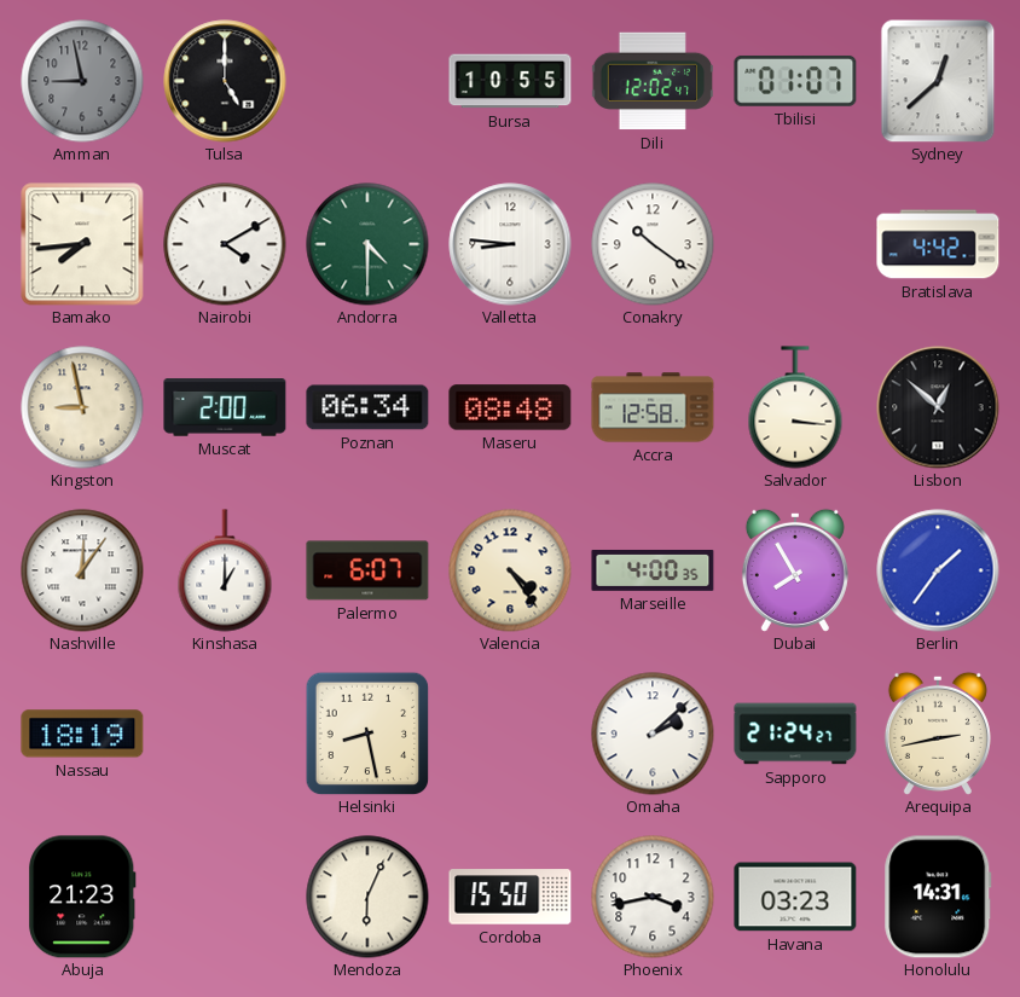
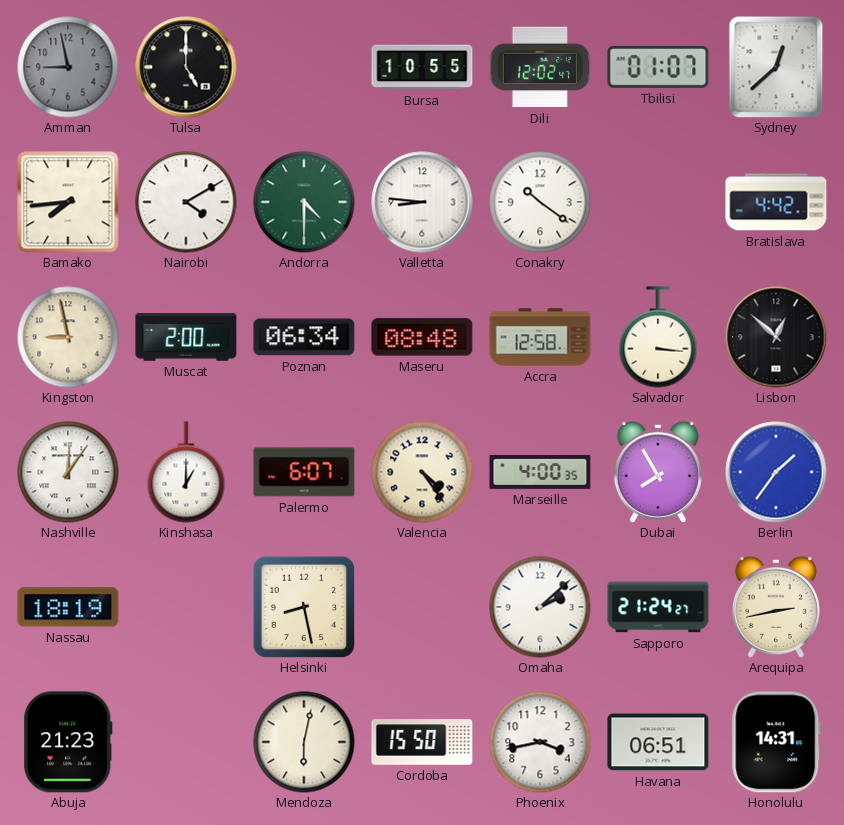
Mendoza: 6:04 -> 6:02
Havana: 03:23 -> 06:51
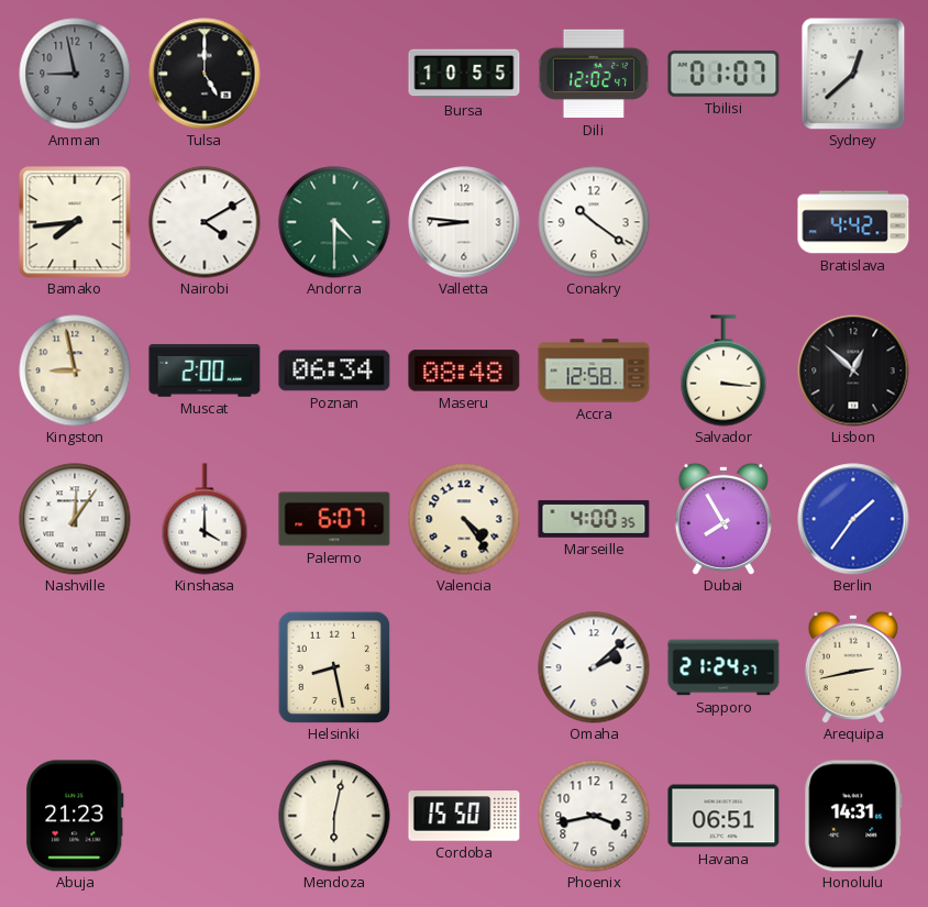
Kinshasa: 1:00 -> 4:00
Nassau: 18:19 -> none
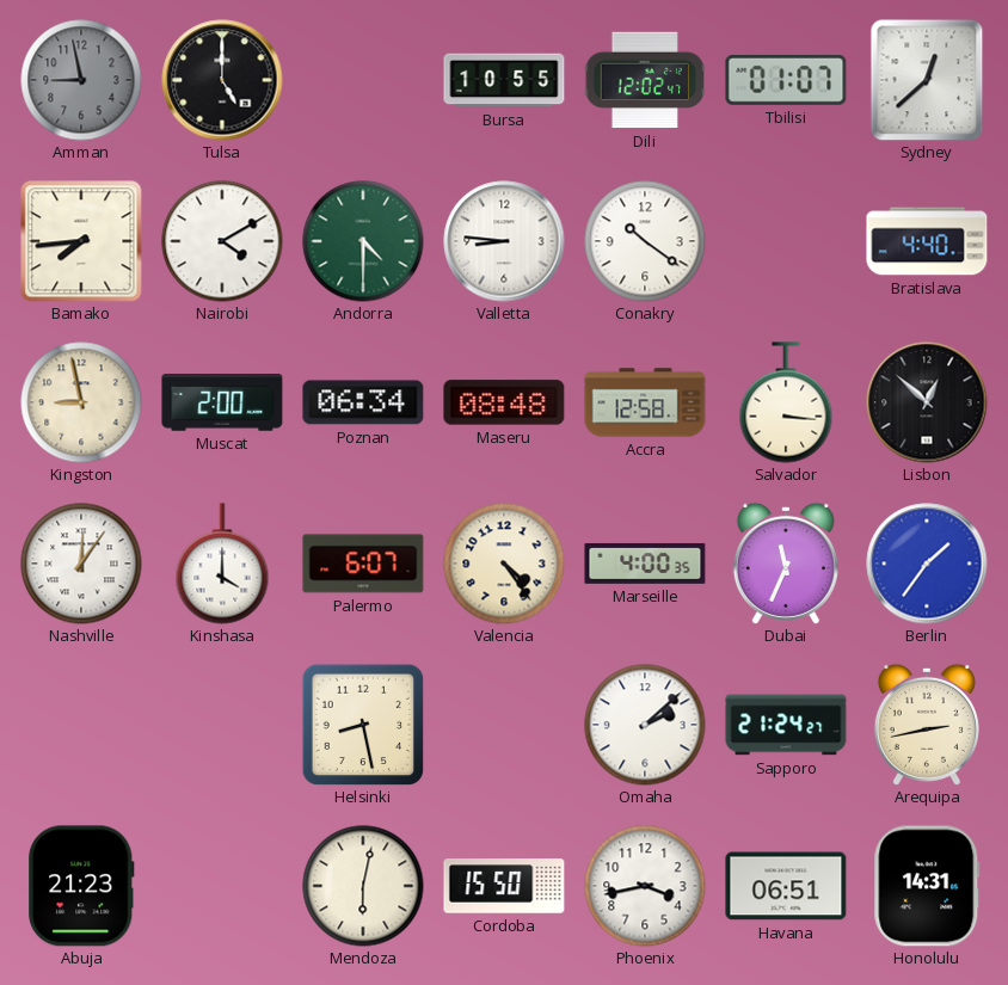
Bratislava: 4:42 -> 4:40
Dubai: 7:55 -> 11:34
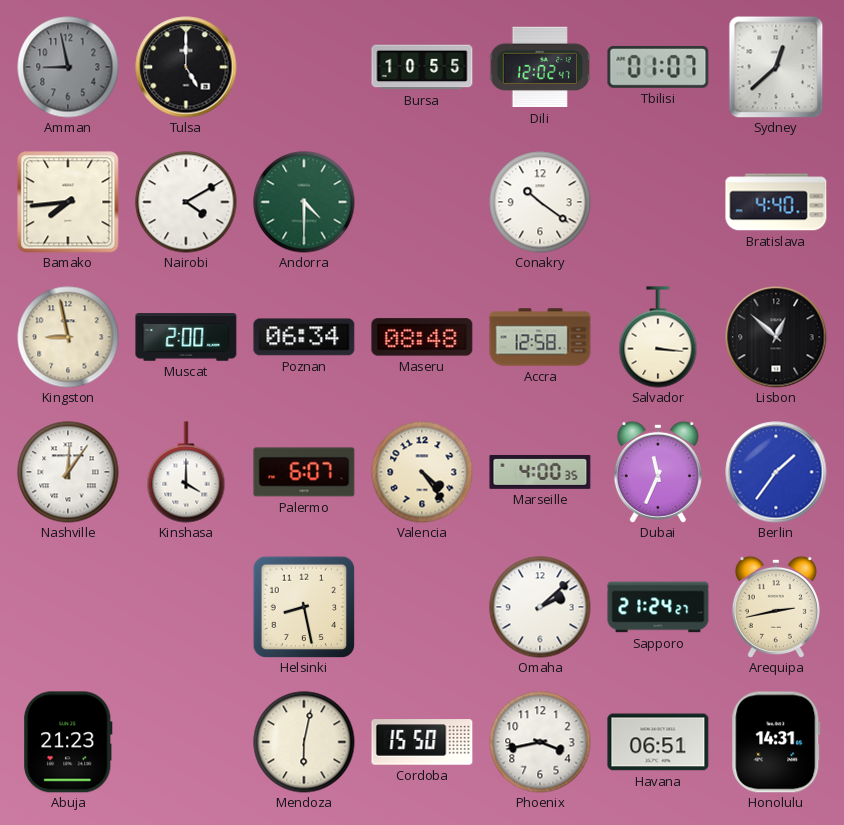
Valletta: 8:46 -> none
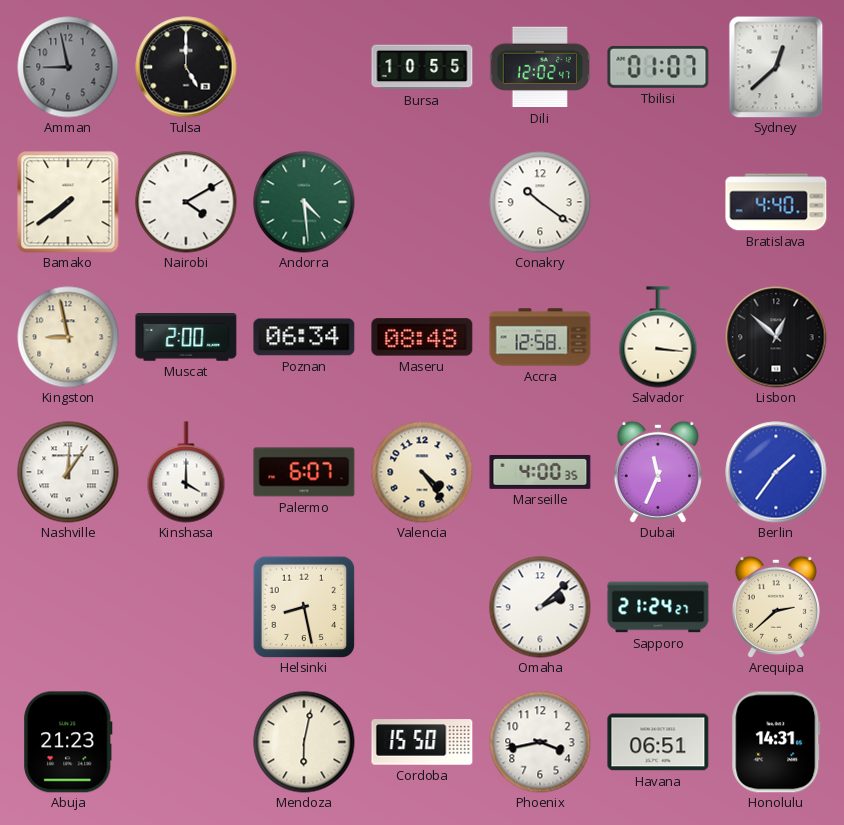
Bamako: 7:44 -> 7:39
Andorra: 4:30 -> 4:29
Arequipa: 2:43 -> 2:38
